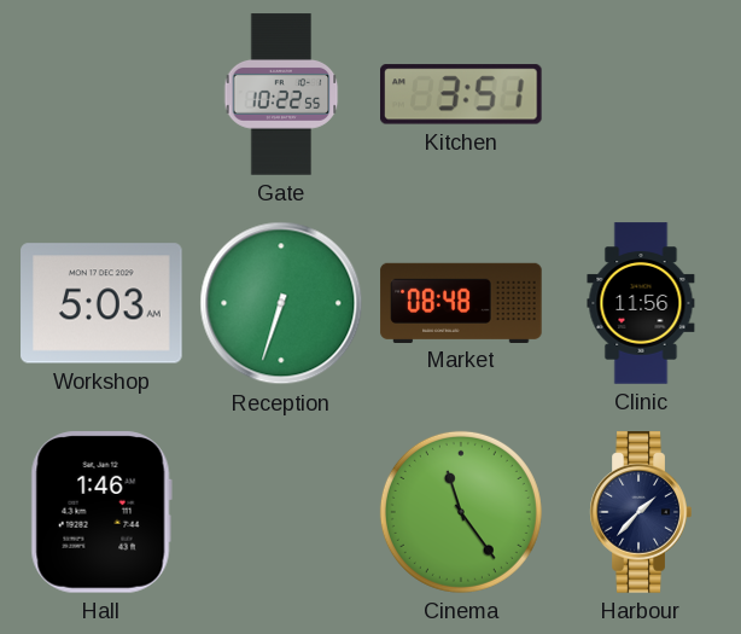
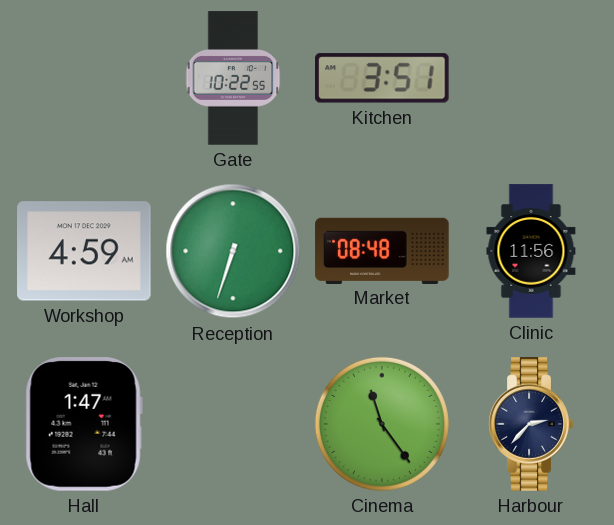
Workshop: 5:03 -> 4:59
Hall: 1:46 -> 1:47
Harbour: 1:37 -> 2:37
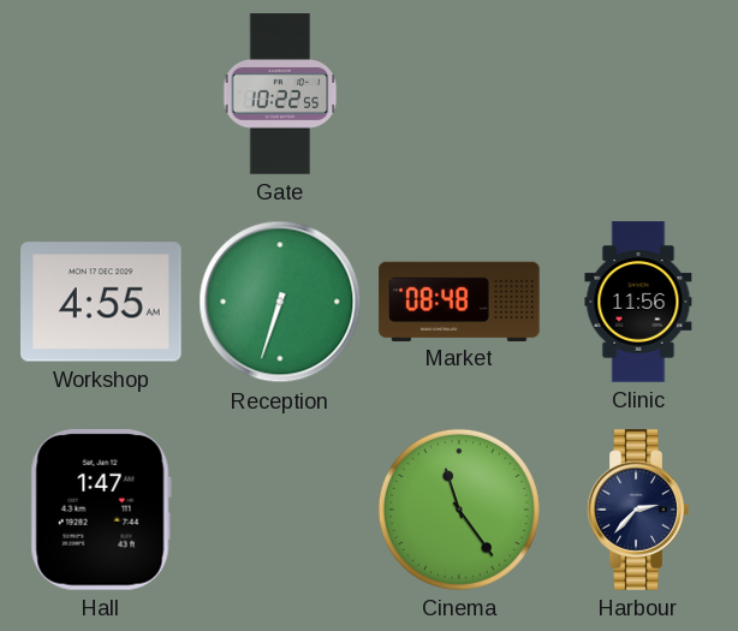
Kitchen: 3:51 -> none
Workshop: 4:59 -> 4:55
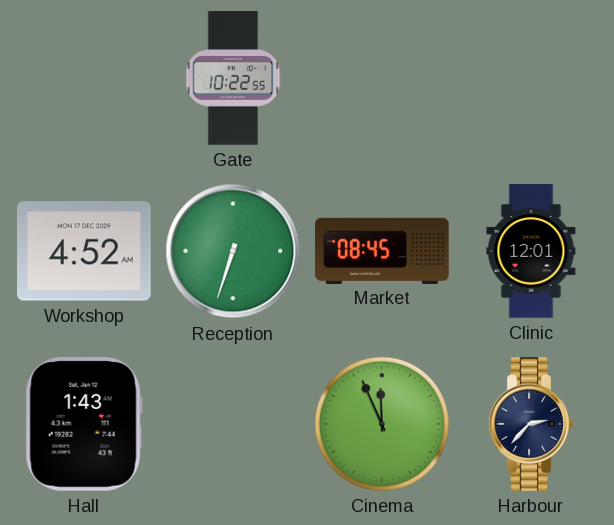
Workshop: 4:55 -> 4:52
Market: 08:48 -> 08:45
Clinic: 11:56 -> 12:01
Hall: 1:47 -> 1:43
Cinema: 11:24 -> 11:56
